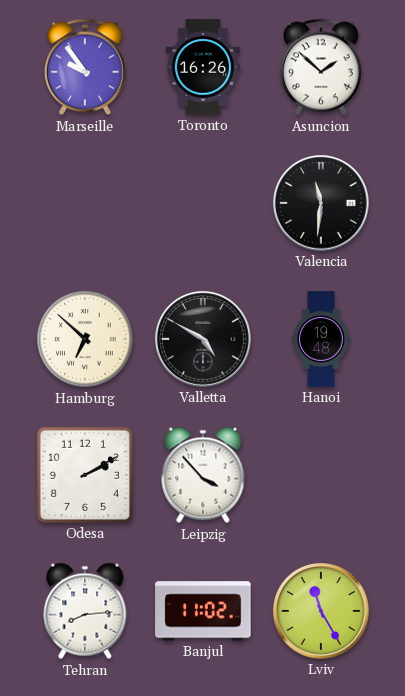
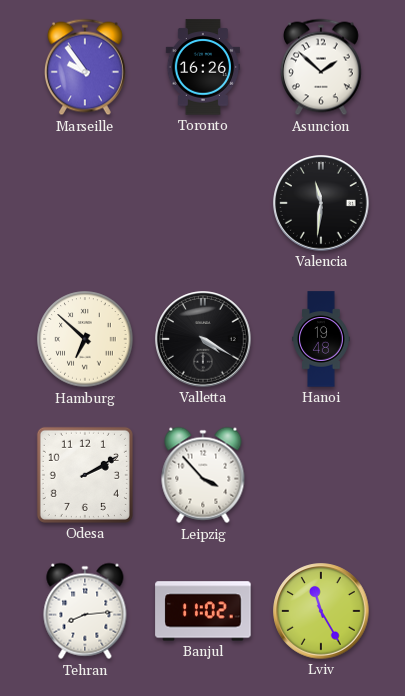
Valletta: 4:50 -> 4:20
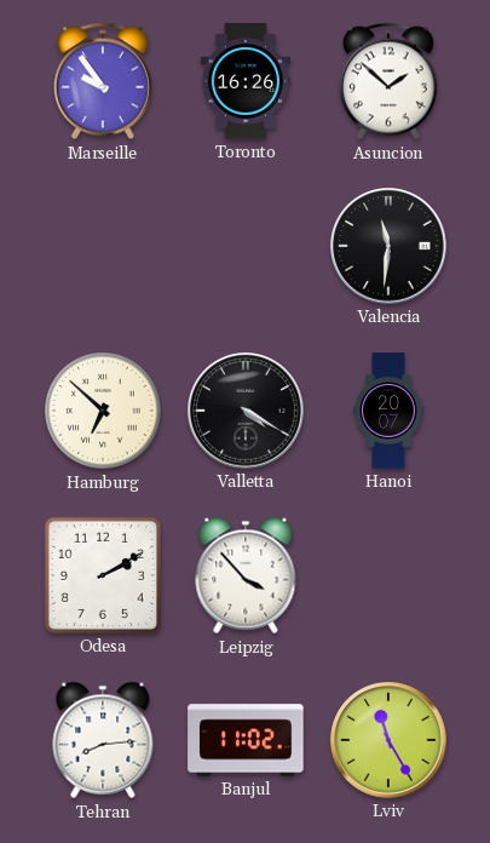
Hanoi: 19:48 -> 20:07
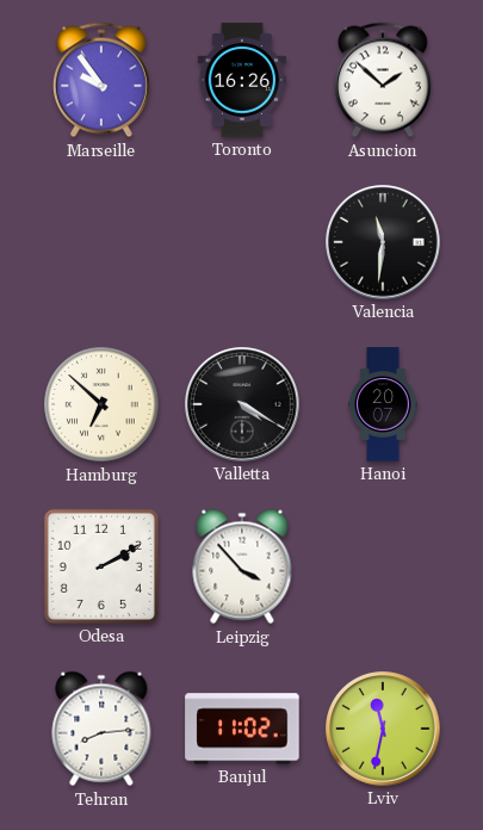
Lviv: 11:25 -> 11:32
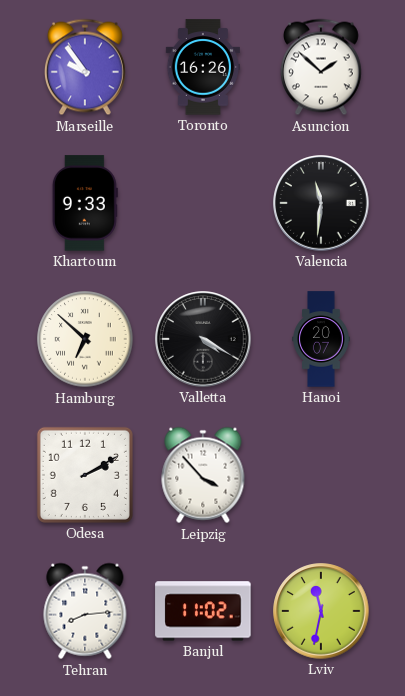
Khartoum: none -> 9:33
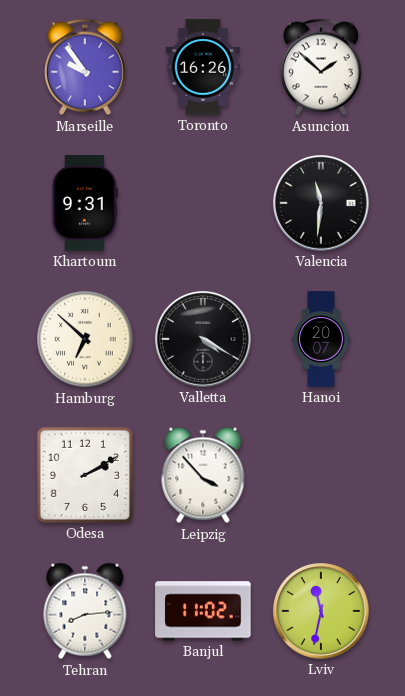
Khartoum: 9:33 -> 9:31
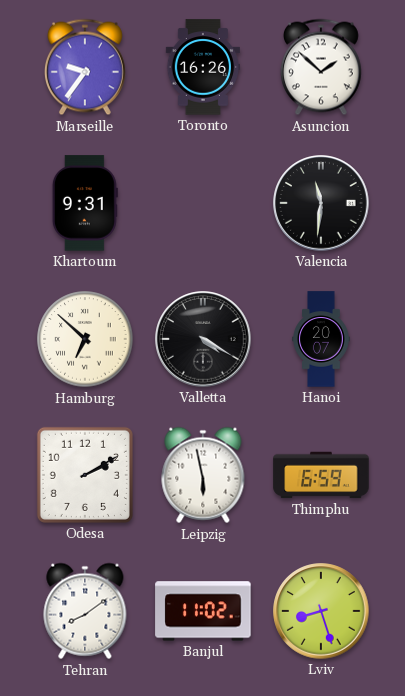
Marseille: 9:54 -> 9:36
Leipzig: 3:53 -> 5:58
Thimphu: none -> 6:59
Tehran: 8:14 -> 8:09
Lviv: 11:32 -> 8:27
